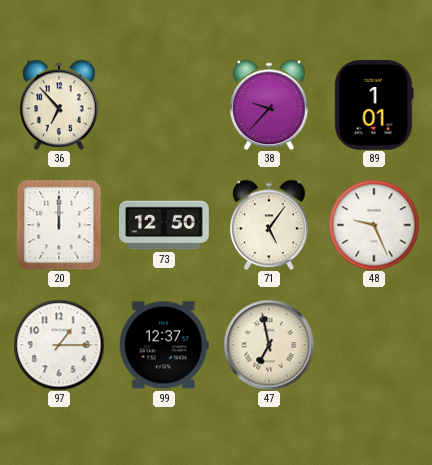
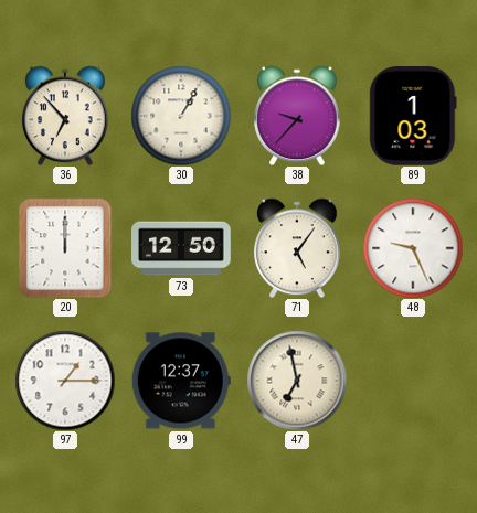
30: none -> 1:05
89: 1:01 -> 1:03
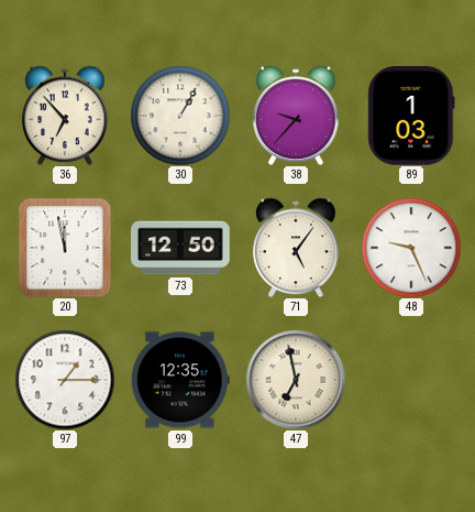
20: 12:00 -> 11:58
99: 12:37 -> 12:35
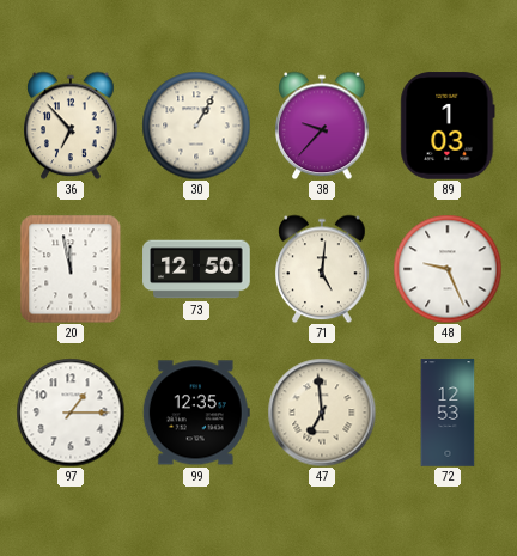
71: 5:06 -> 5:01
47: 6:58 -> 6:59
72: none -> 12:53
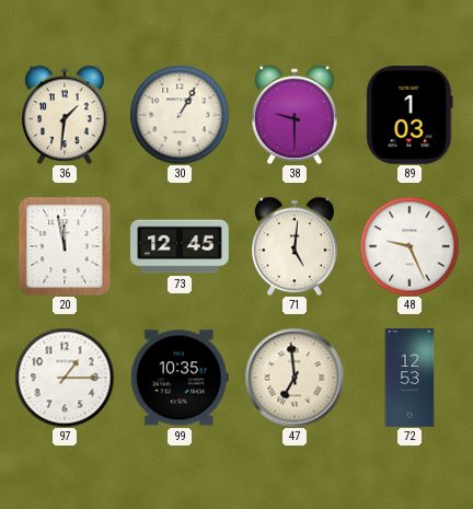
36: 6:53 -> 1:31
38: 9:37 -> 9:30
73: 12:50 -> 12:45
99: 12:35 -> 10:35
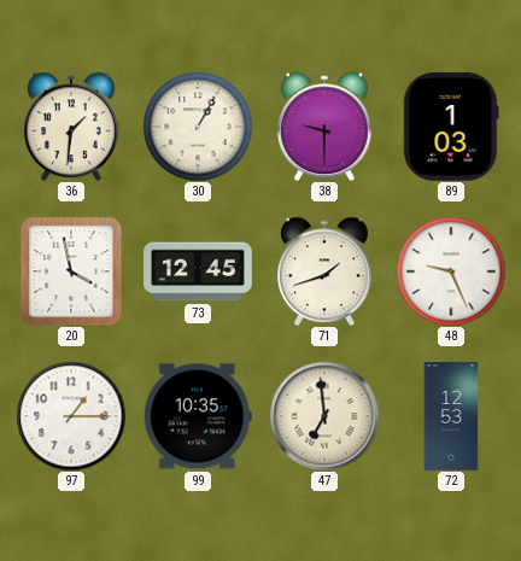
20: 11:58 -> 3:58
71: 5:01 -> 1:42
